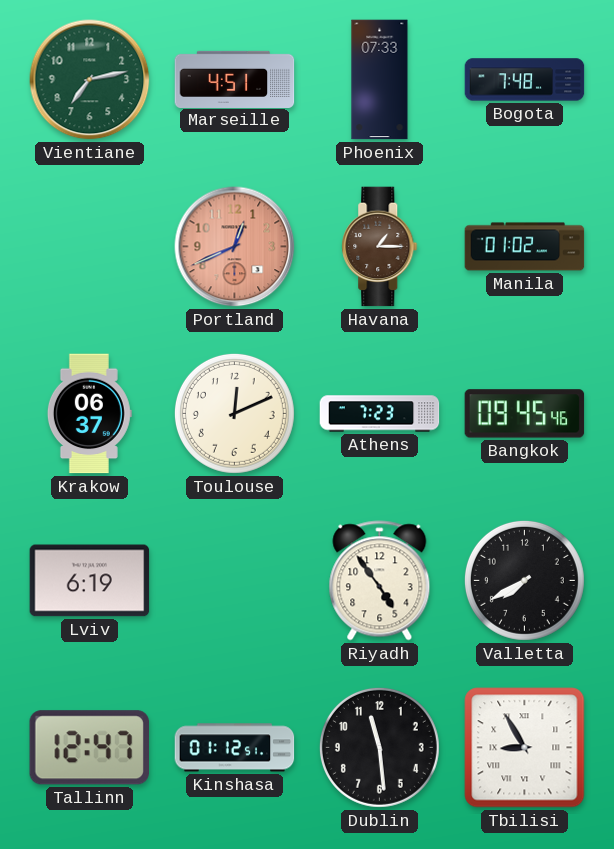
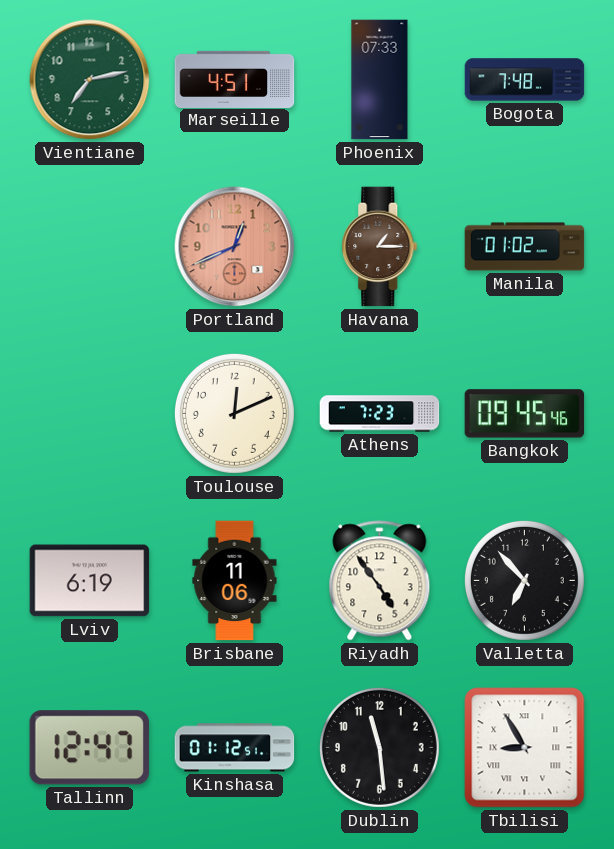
Krakow: 06:37 -> none
Brisbane: none -> 11:06
Valletta: 7:40 -> 6:53
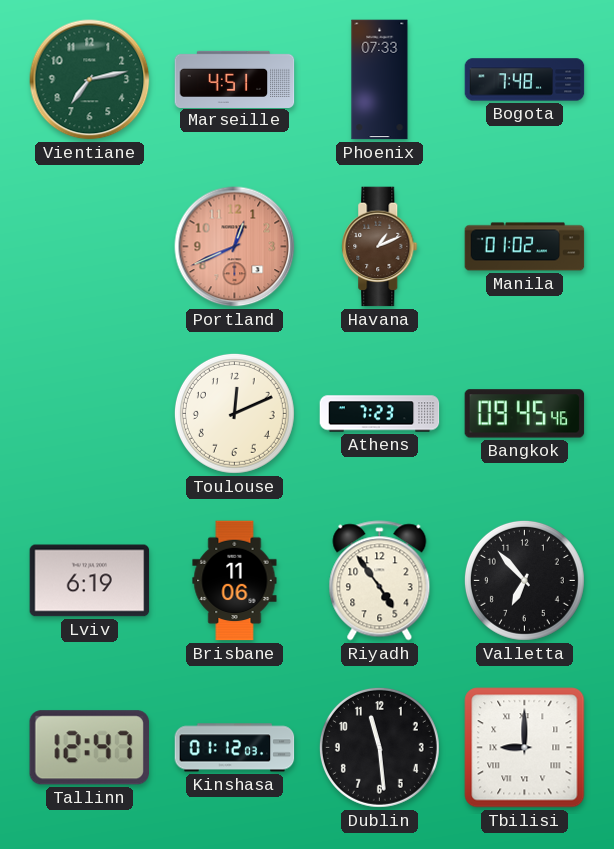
Havana: 1:15 -> 1:11
Kinshasa: 01:12:51 -> 01:12:03
Tbilisi: 8:55 -> 9:00
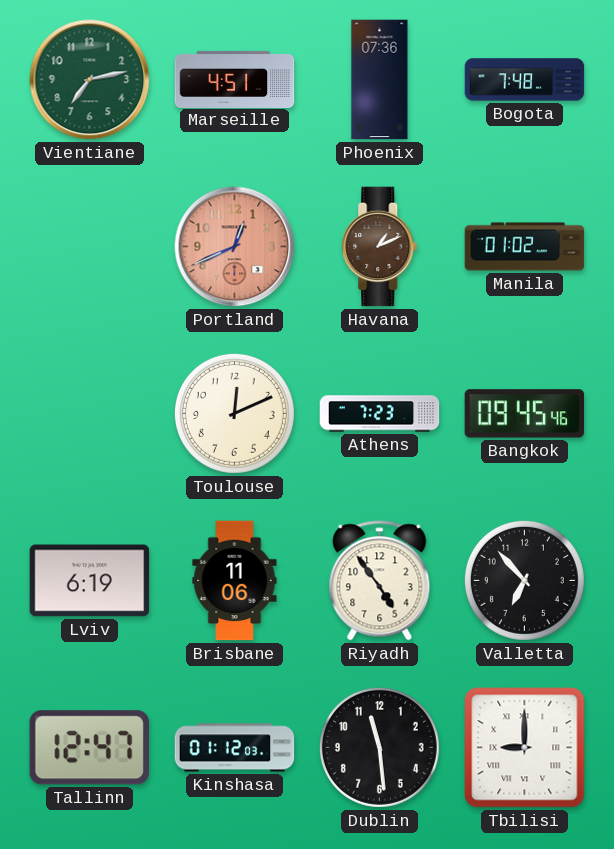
Phoenix: 07:33 -> 07:36
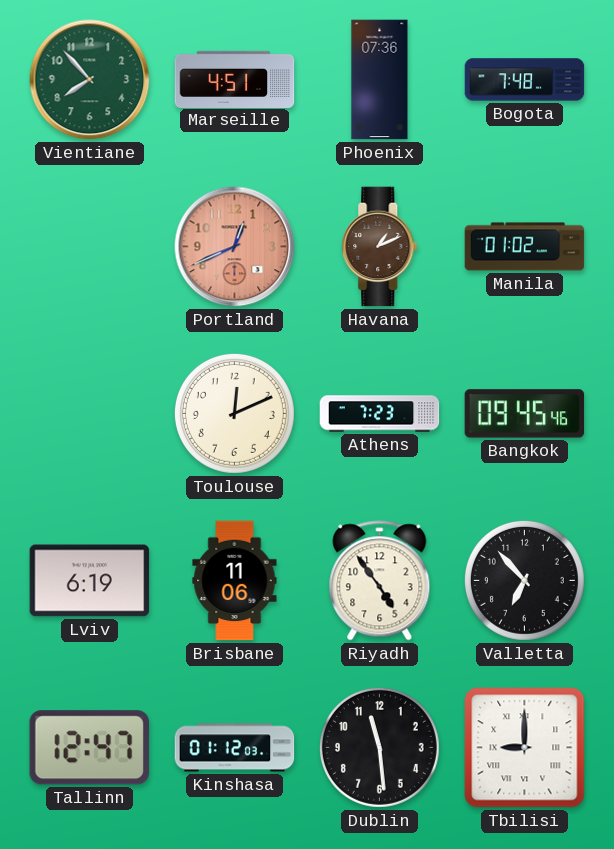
Vientiane: 7:13 -> 7:53
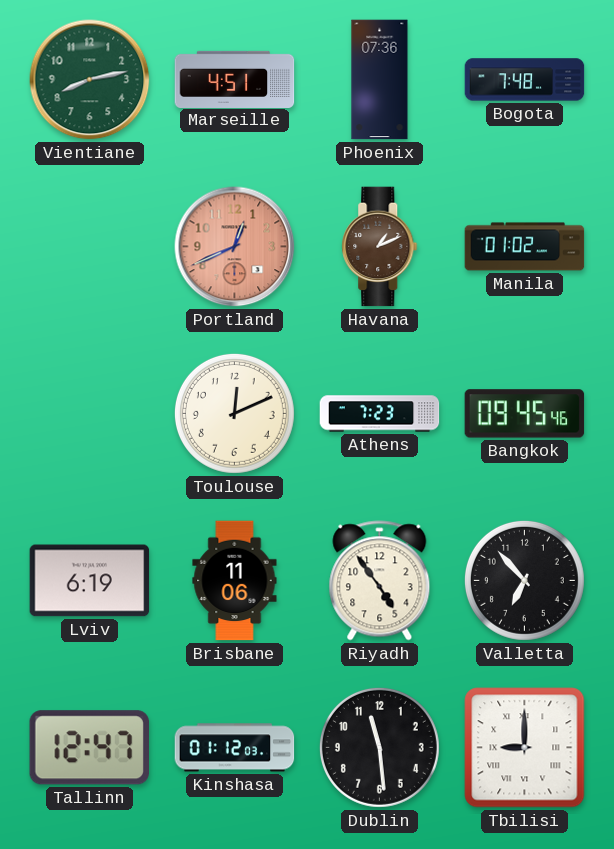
Vientiane: 7:53 -> 8:13
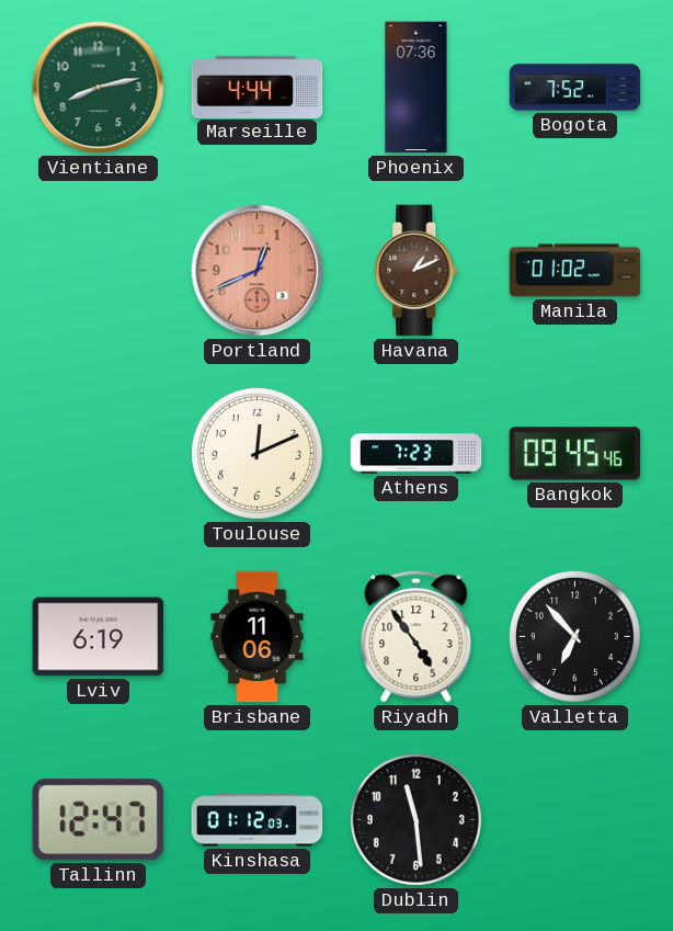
Marseille: 4:51 -> 4:44
Bogota: 7:48 -> 7:52
Tbilisi: 9:00 -> none
